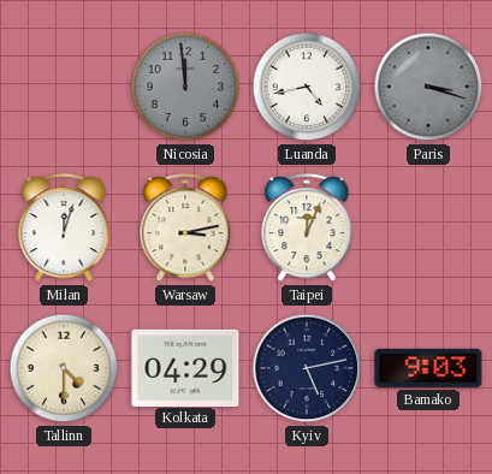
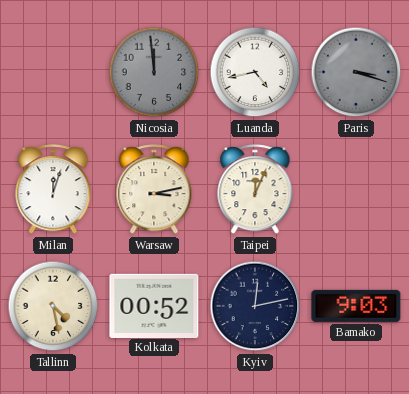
Tallinn: 4:30 -> 4:28
Kolkata: 04:29 -> 00:52
Kyiv: 5:13 -> 12:13
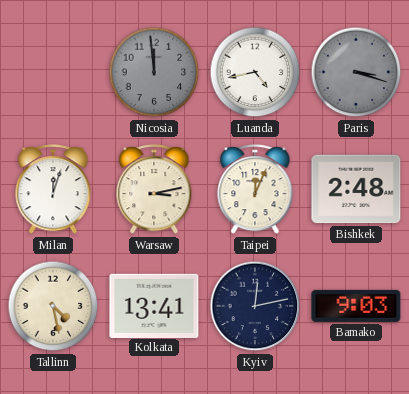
Bishkek: none -> 2:48
Kolkata: 00:52 -> 13:41
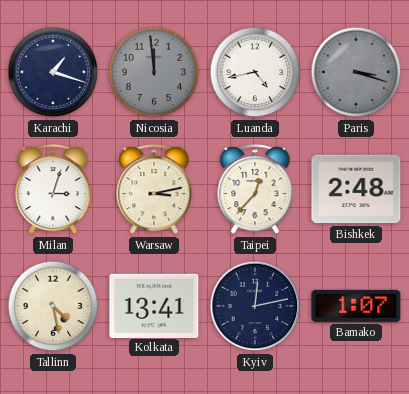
Karachi: none -> 1:18
Milan: 12:03 -> 3:03
Taipei: 12:04 -> 12:37
Bamako: 9:03 -> 1:07
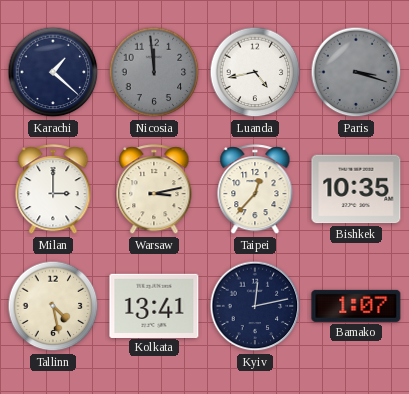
Karachi: 1:18 -> 1:22
Milan: 3:03 -> 3:00
Bishkek: 2:48 -> 10:35
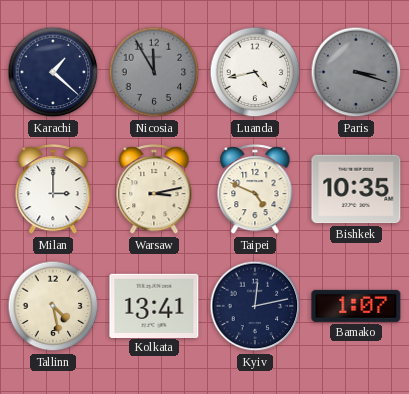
Nicosia: 11:59 -> 11:55
Taipei: 12:37 -> 4:49
